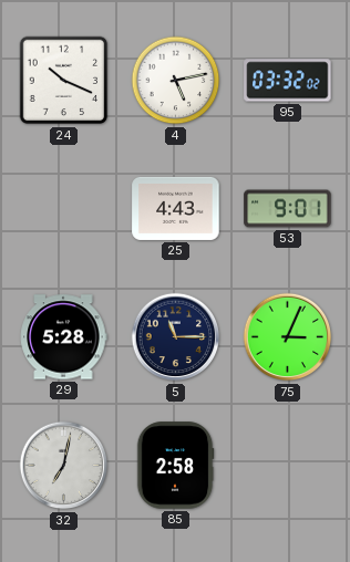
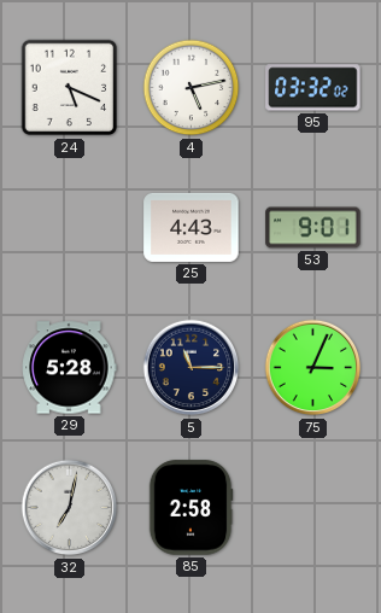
24: 10:19 -> 5:19
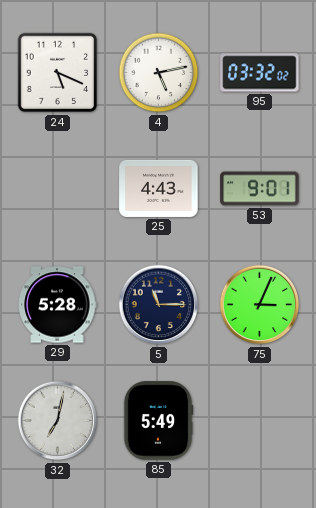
85: 2:58 -> 5:49
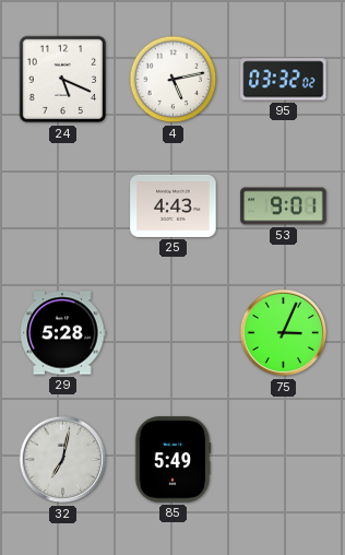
5: 11:15 -> none
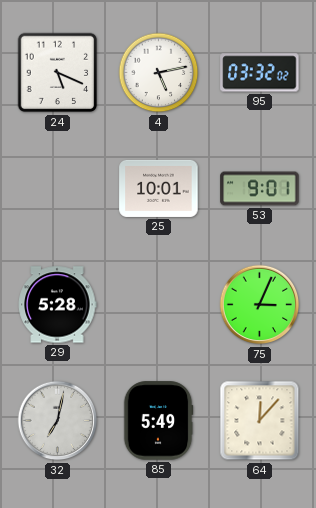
25: 4:43 -> 10:01
64: none -> 12:07
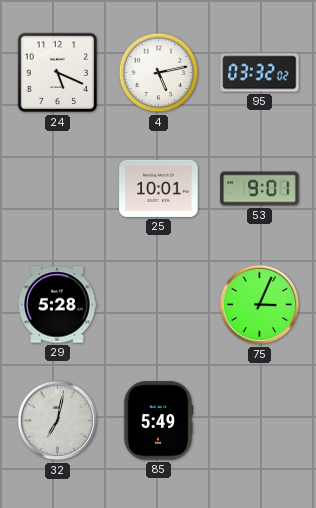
64: 12:07 -> none
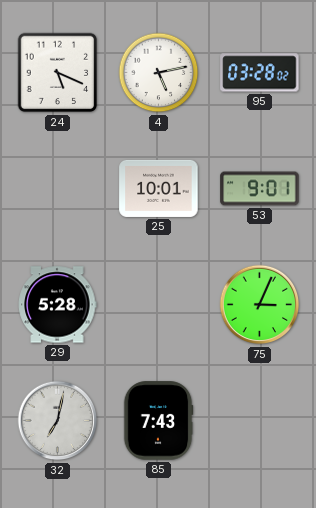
95: 03:32 -> 03:28
85: 5:49 -> 7:43
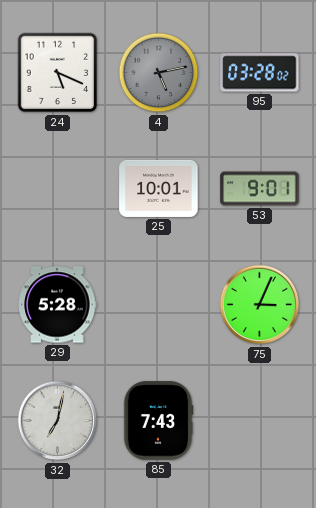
4 dial: white -> grey
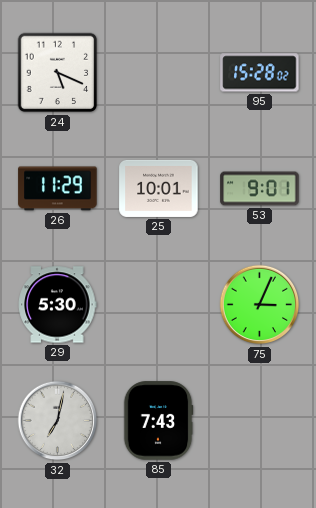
4: 5:13 -> none
95: 03:28 -> 15:28
26: none -> 11:29
29: 5:28 -> 5:30
